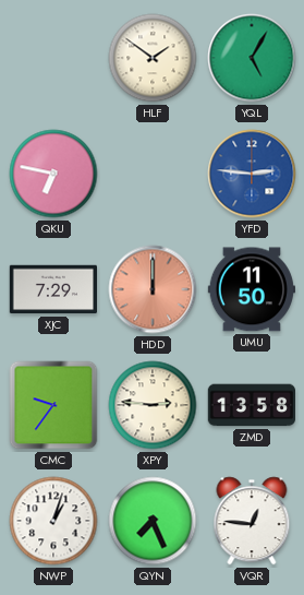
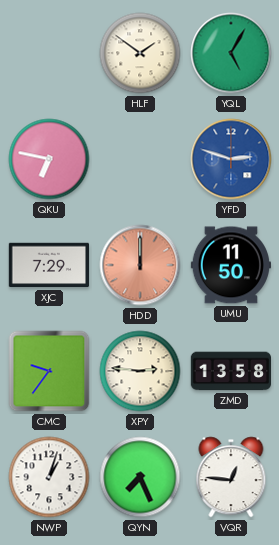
YFD: 2:46 -> 2:48
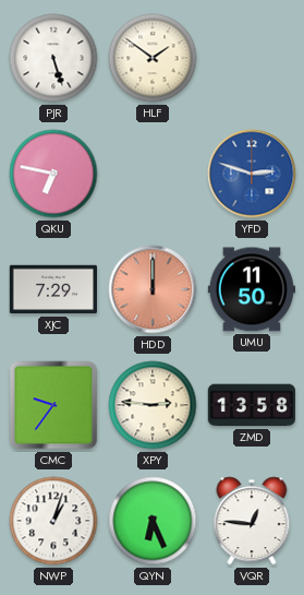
PJR: none -> 5:27
YQL: 5:05 -> none
QYN: 7:26 -> 6:26
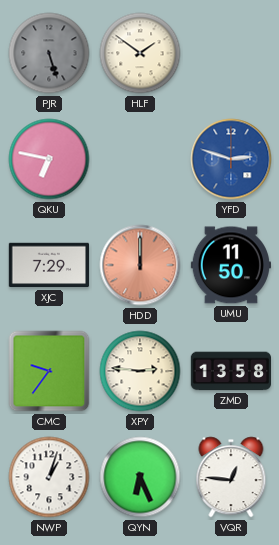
PJR dial: white -> grey
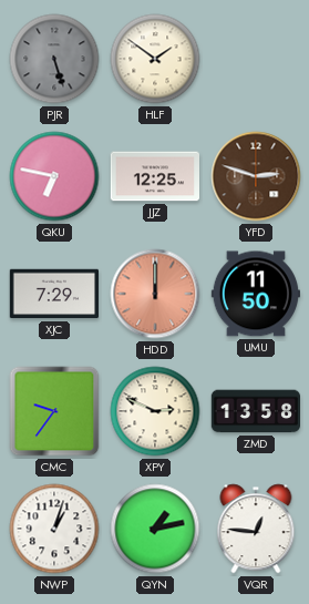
JJZ: none -> 12:25
YFD dial: blue -> brown
XPY: 2:46 -> 2:49
QYN: 6:26 -> 1:13
